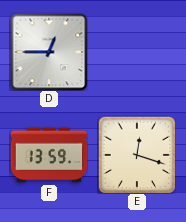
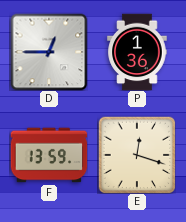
P: none -> 1:36
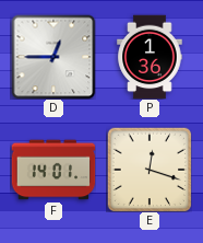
F: 13:59 -> 14:01
